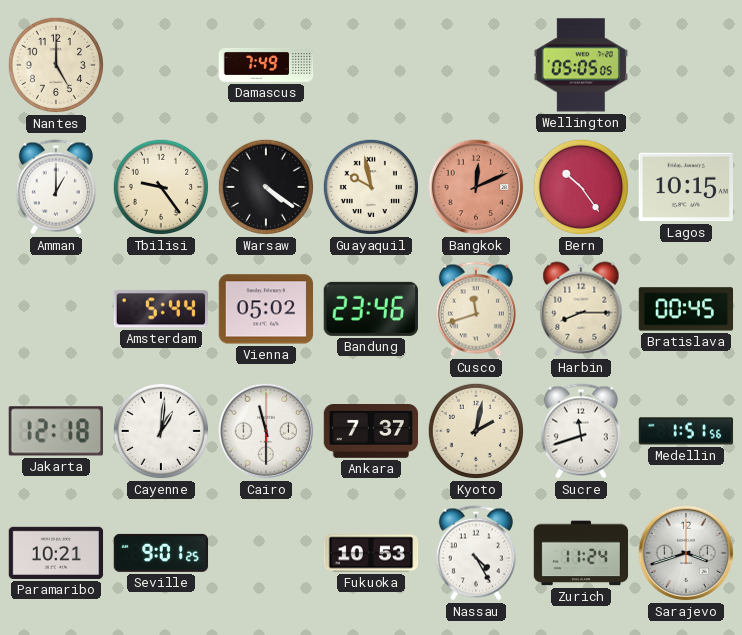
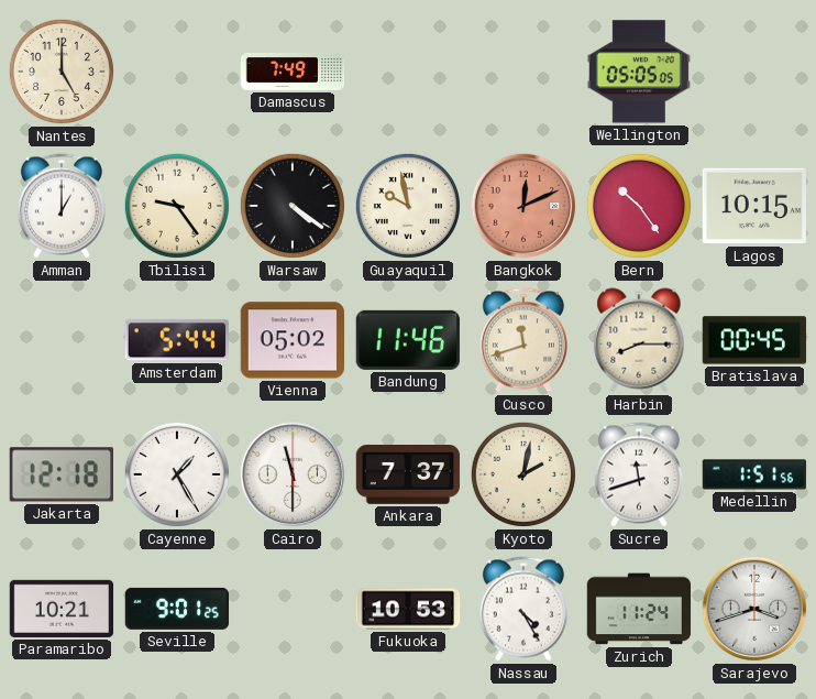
Bandung: 23:46 -> 11:46
Cayenne: 1:01 -> 1:25
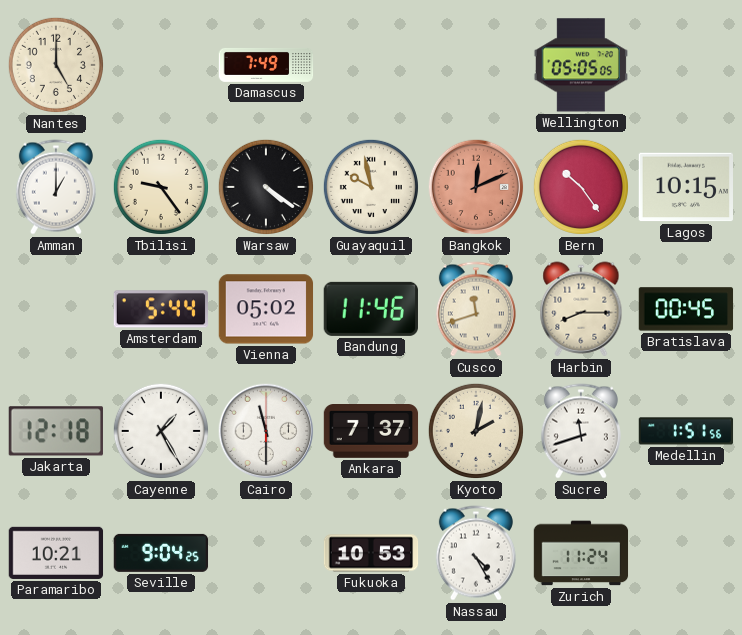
Seville: 9:01 -> 9:04
Sarajevo: 3:42 -> none
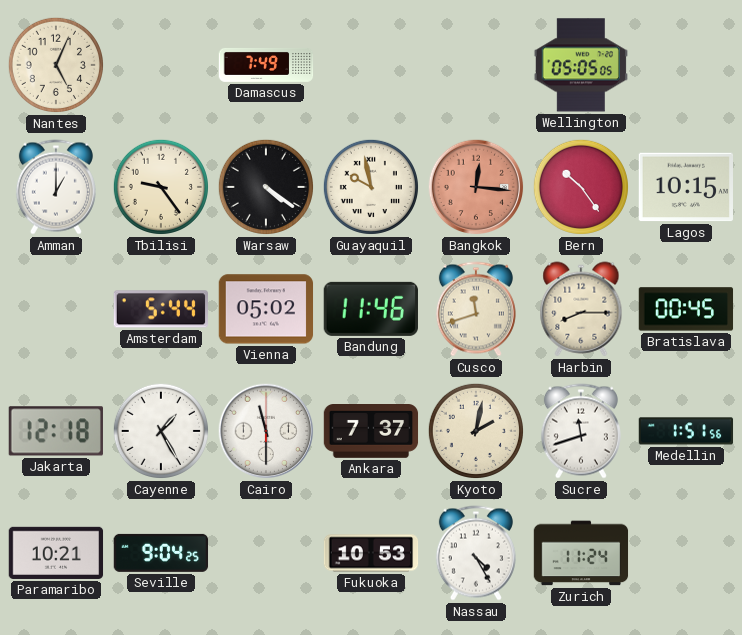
Nantes: 5:00 -> 5:04
Bangkok: 12:11 -> 12:16
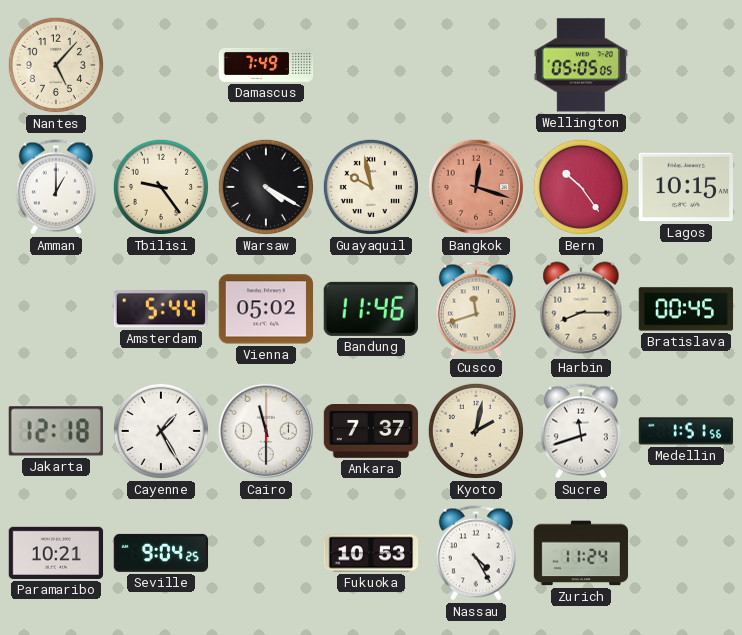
Nantes: 5:04 -> 5:07
Warsaw: 4:21 -> 4:20
Bangkok: 12:16 -> 12:18
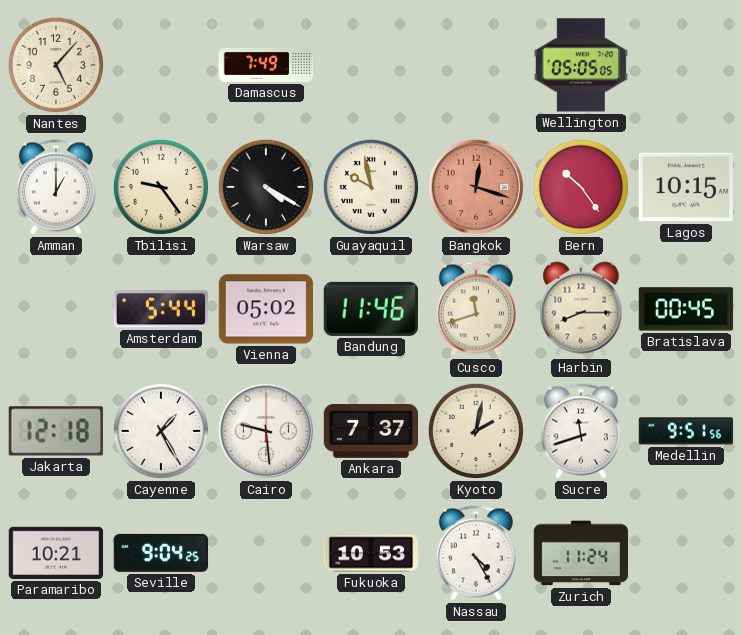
Cairo: 11:30 -> 9:29
Medellin: 1:51 -> 9:51
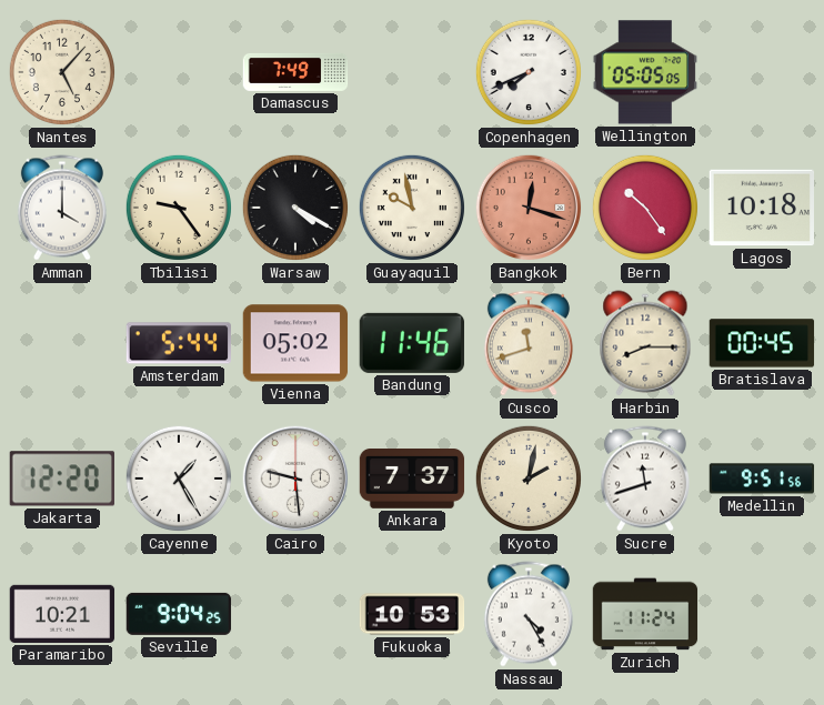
Copenhagen: none -> 7:41
Amman: 1:00 -> 4:00
Lagos: 10:15 -> 10:18
Jakarta: 12:18 -> 12:20
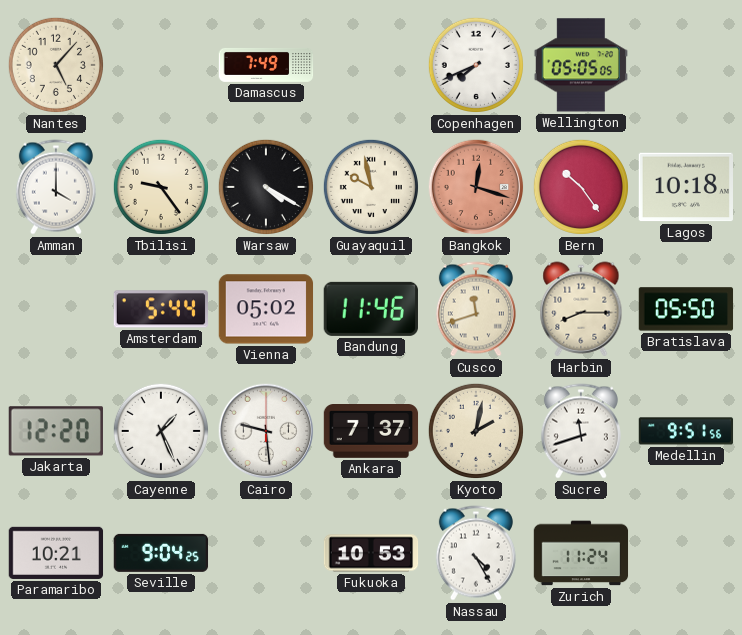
Bratislava: 00:45 -> 05:50
Cayenne: 1:25 -> 1:26
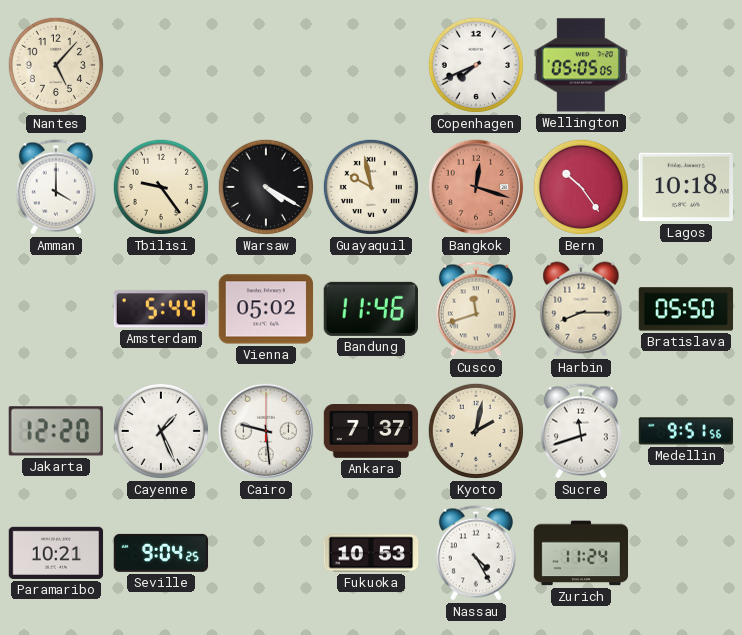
Damascus: 7:49 -> none
